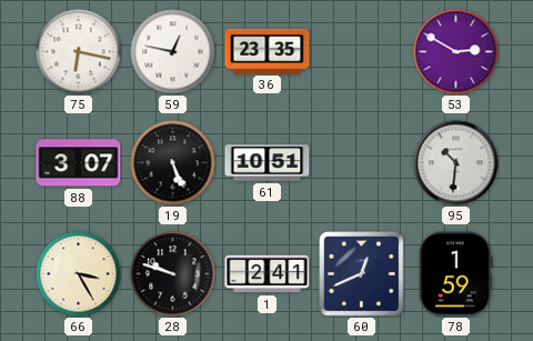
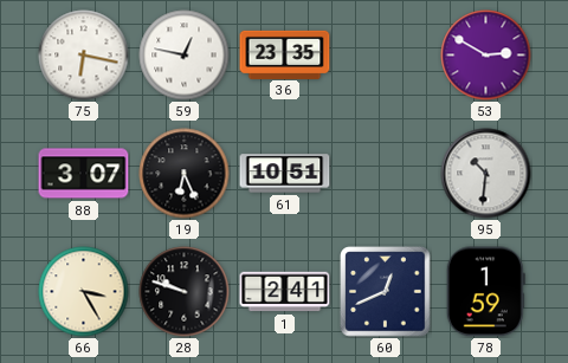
19: 5:26 -> 6:26
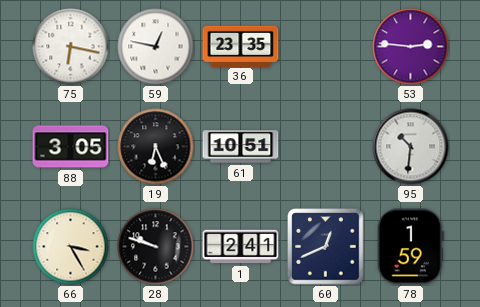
53: 2:50 -> 2:46
88: 3:07 -> 3:05
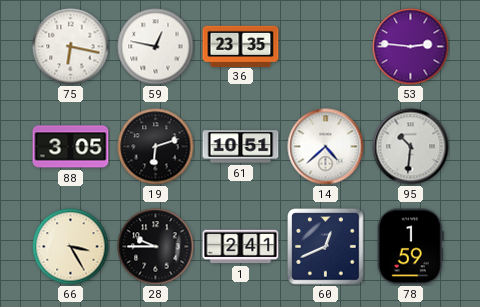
19: 6:26 -> 6:12
14: none -> 4:38
28: 9:48 -> 9:45
